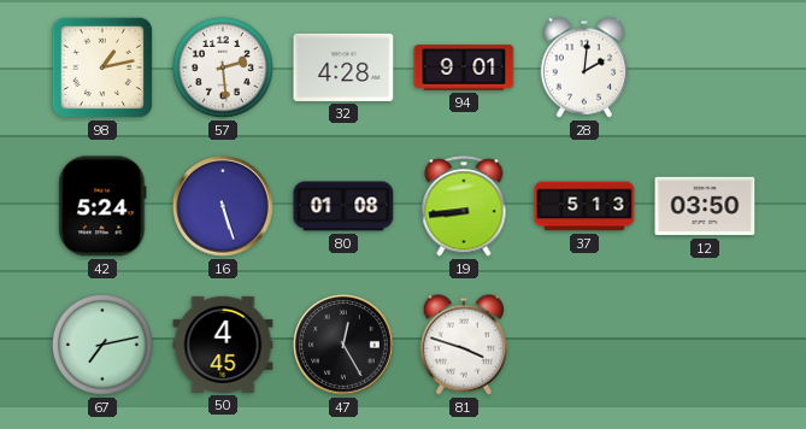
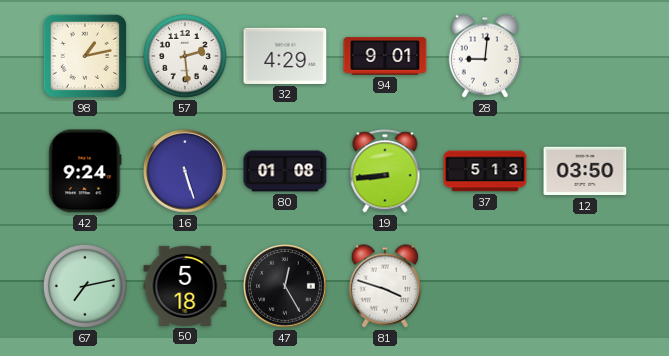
32: 4:28 -> 4:29
28: 2:01 -> 9:01
42: 5:24 -> 9:24
50: 4:45 -> 5:18
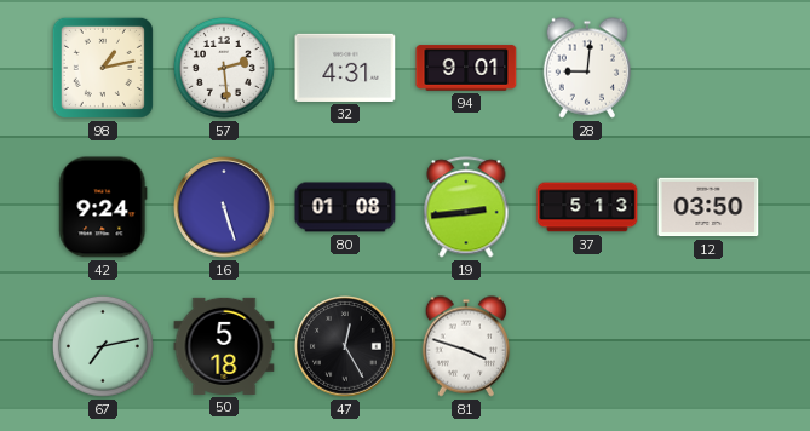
32: 4:29 -> 4:31
19: 8:44 -> 2:44
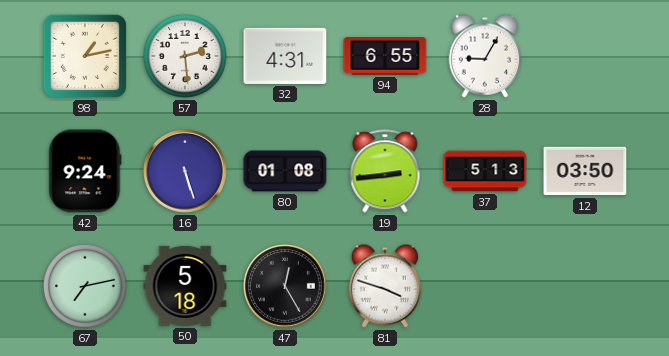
94: 9:01 -> 6:55
28: 9:01 -> 9:05
